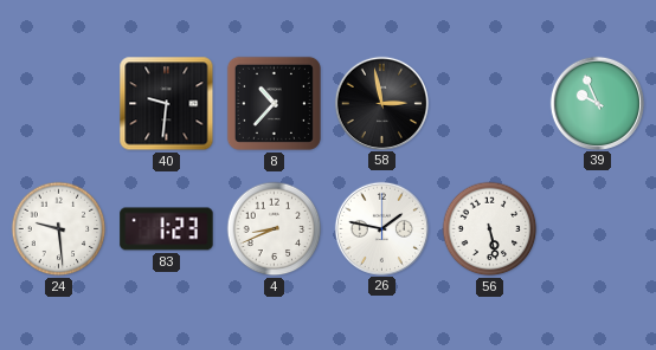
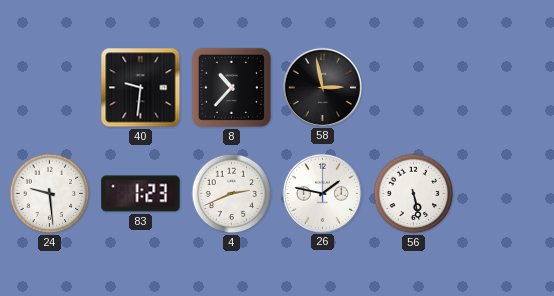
39: 9:56 -> none
4: 8:41 -> 2:41
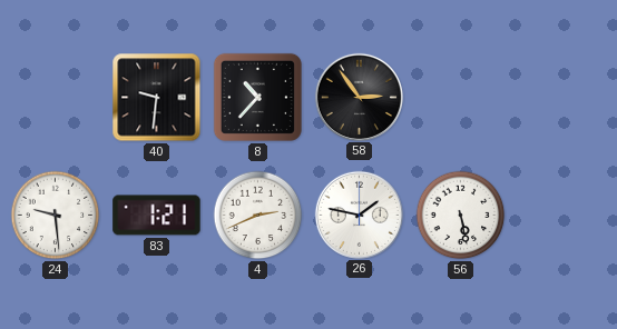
58: 2:58 -> 2:54
83: 1:23 -> 1:21
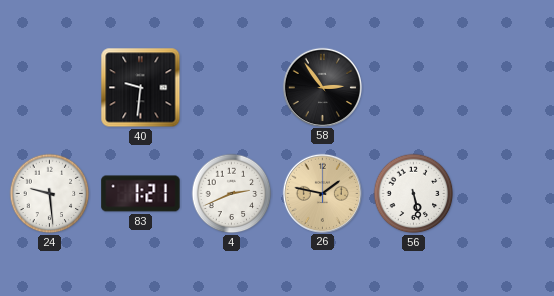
8: 10:37 -> none
26 dial: white -> champagne
